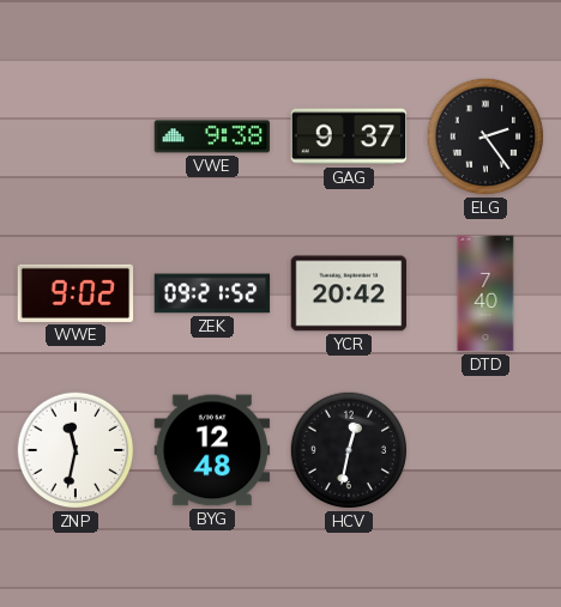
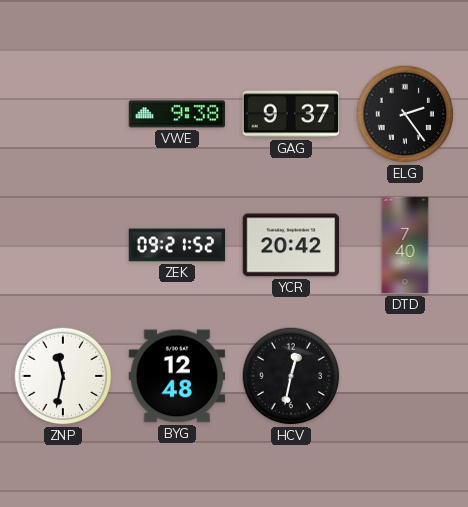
WWE: 9:02 -> none
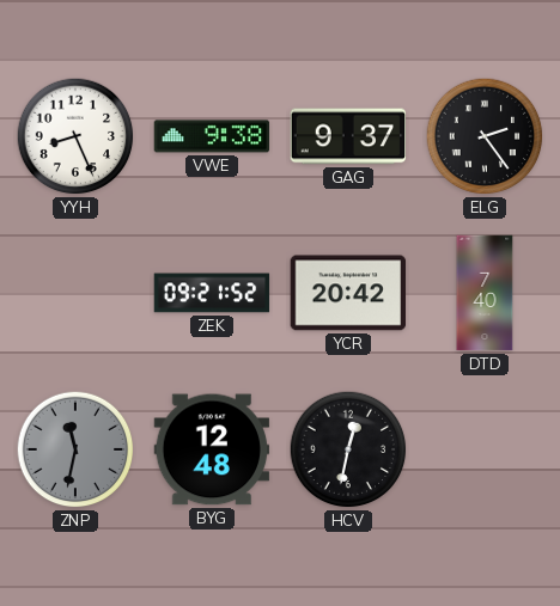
YYH: none -> 8:26
ZNP dial: white -> grey
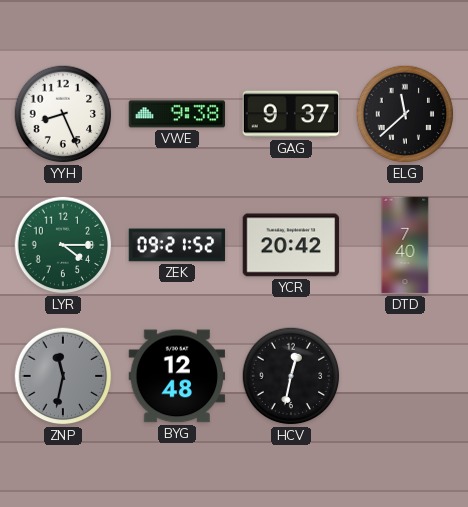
ELG: 2:24 -> 11:38
LYR: none -> 4:15
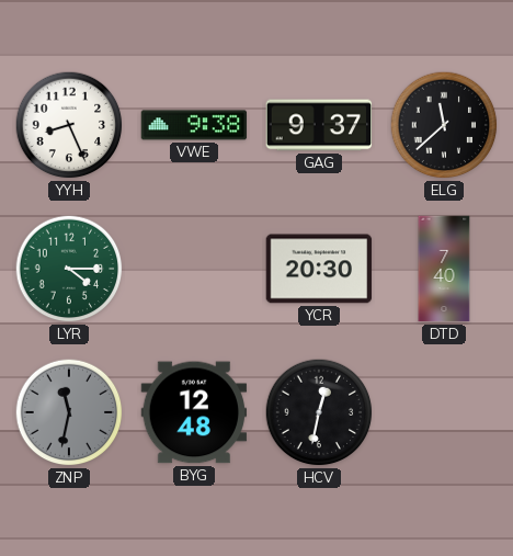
ZEK: 09:21 -> none
YCR: 20:42 -> 20:30
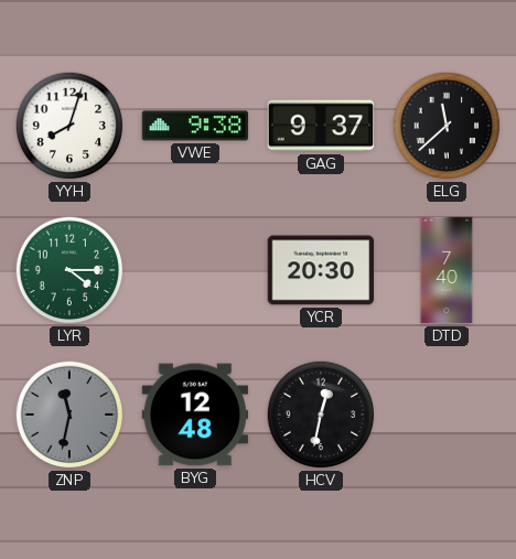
YYH: 8:26 -> 8:03
